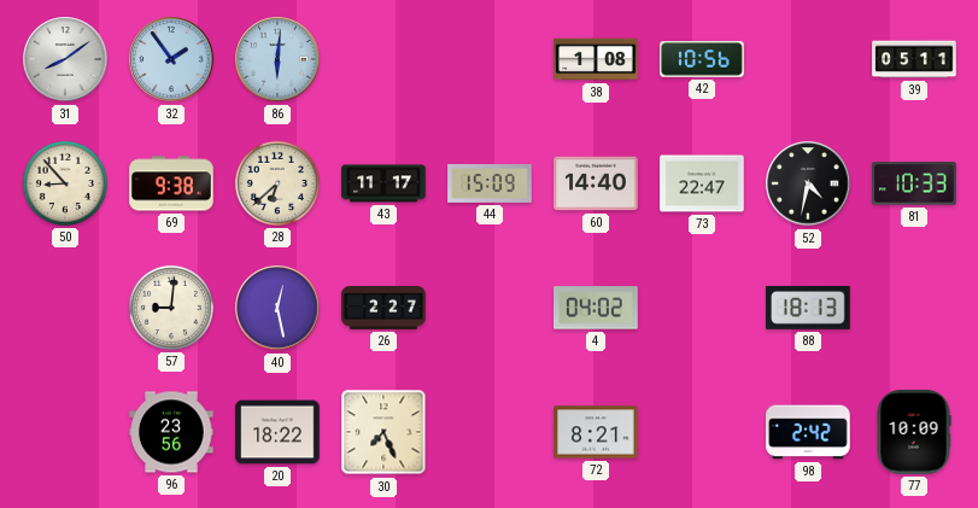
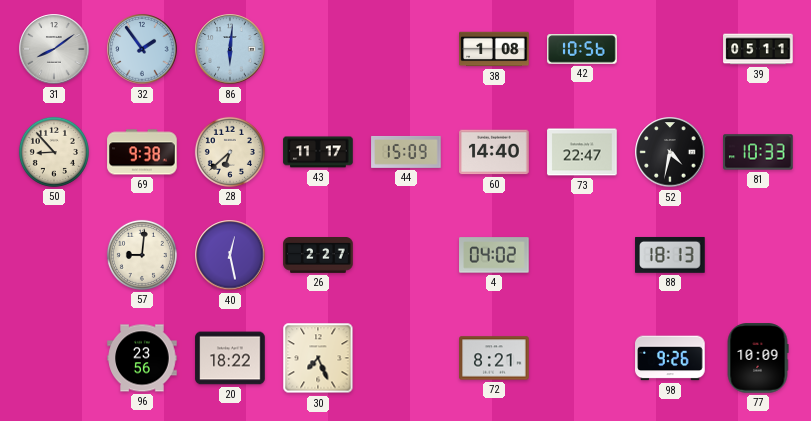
98: 2:42 -> 9:26
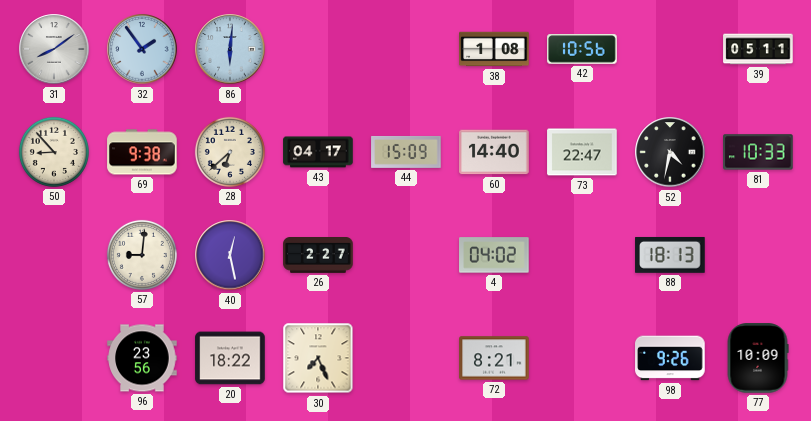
43: 11:17 -> 04:17
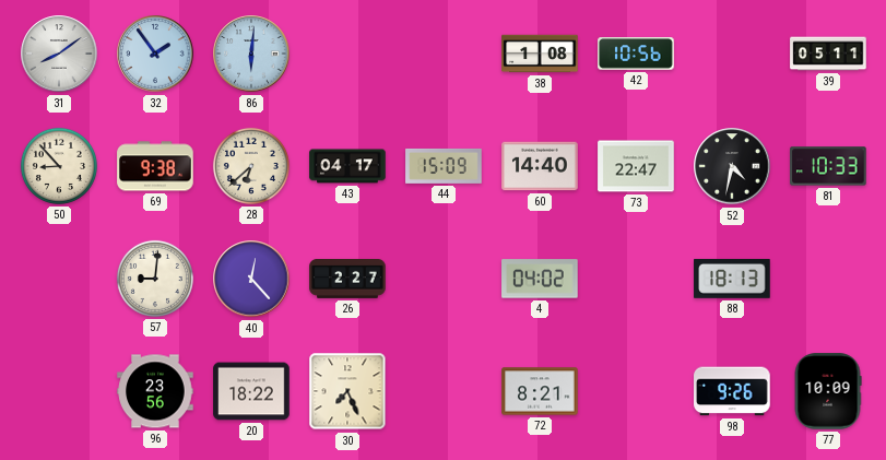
40: 12:28 -> 12:23
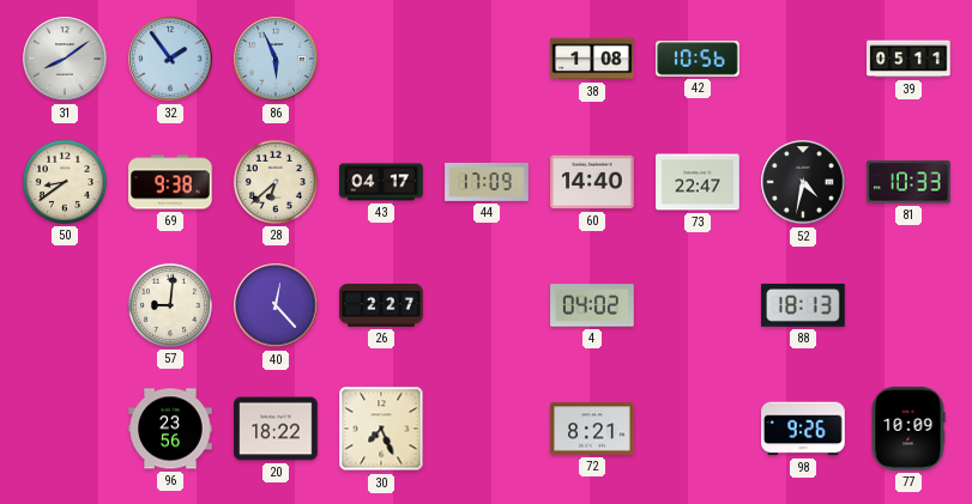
86: 6:01 -> 5:56
50: 8:53 -> 8:39
44: 15:09 -> 17:09
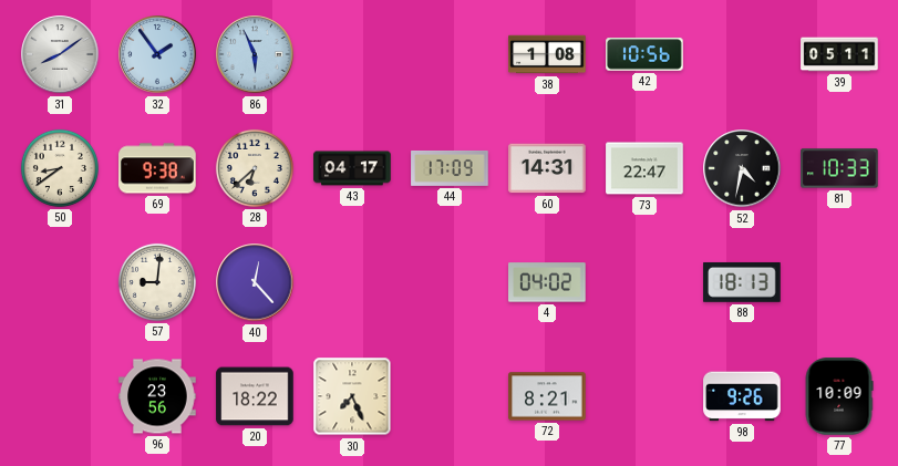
60: 14:40 -> 14:31
26: 2:27 -> none
